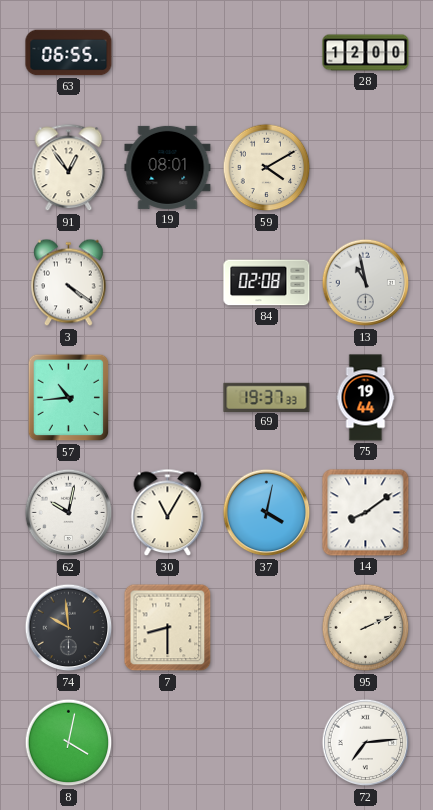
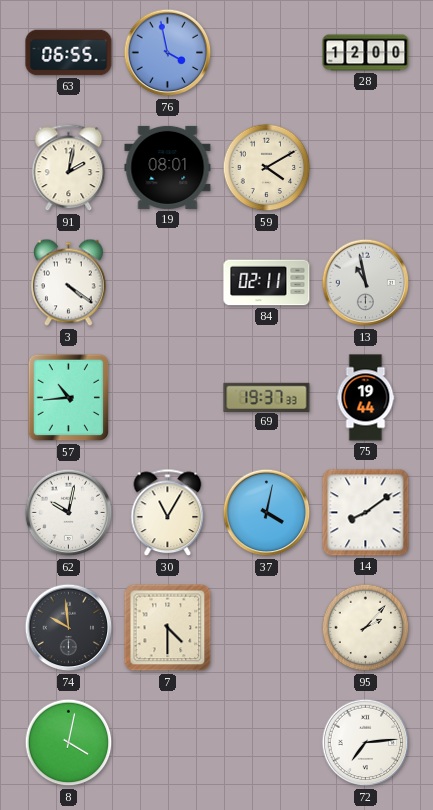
76: none -> 3:58
91: 12:54 -> 2:02
84: 02:08 -> 02:11
7: 8:30 -> 4:30
95: 2:11 -> 2:07
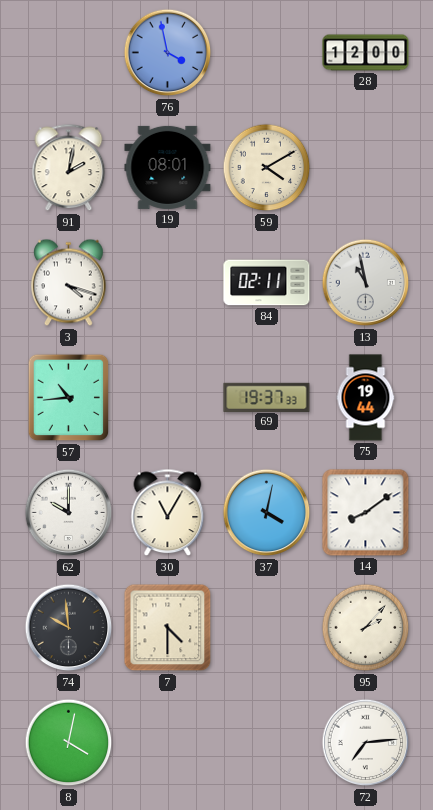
63: 06:55 -> none
3: 4:21 -> 4:18
62: 10:02 -> 10:00
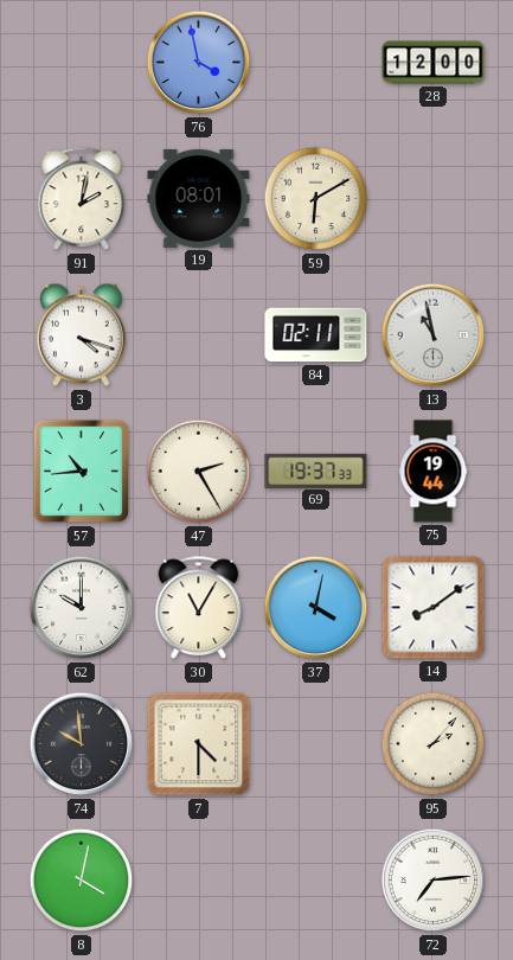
59: 4:10 -> 6:10
47: none -> 2:25
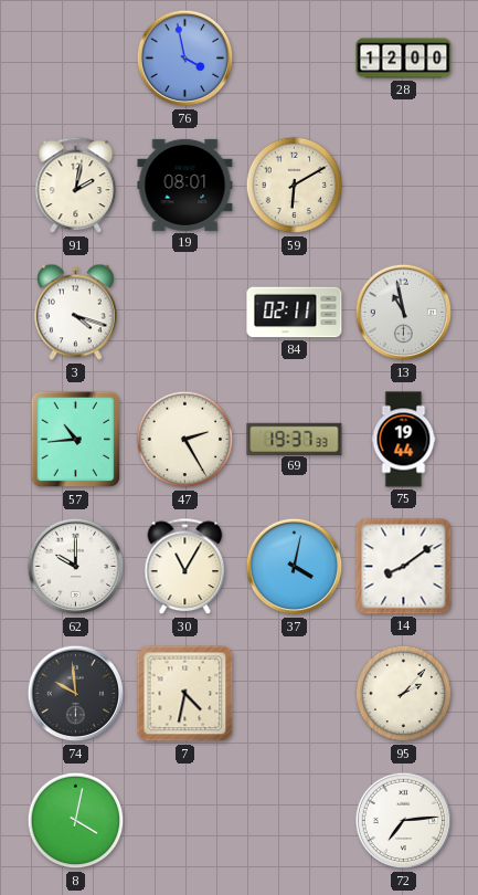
7: 4:30 -> 4:32
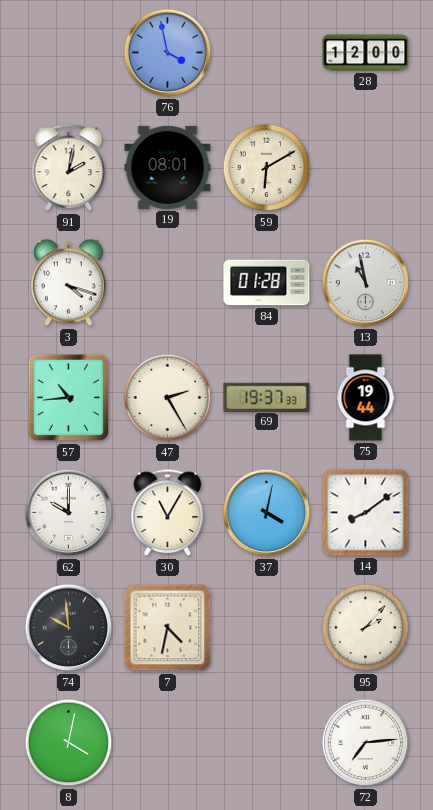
84: 02:11 -> 01:28
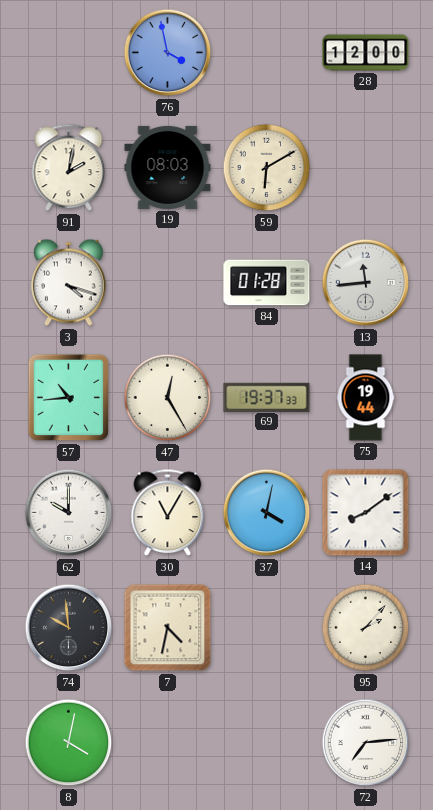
19: 08:01 -> 08:03
13: 10:58 -> 11:44
47: 2:25 -> 12:25
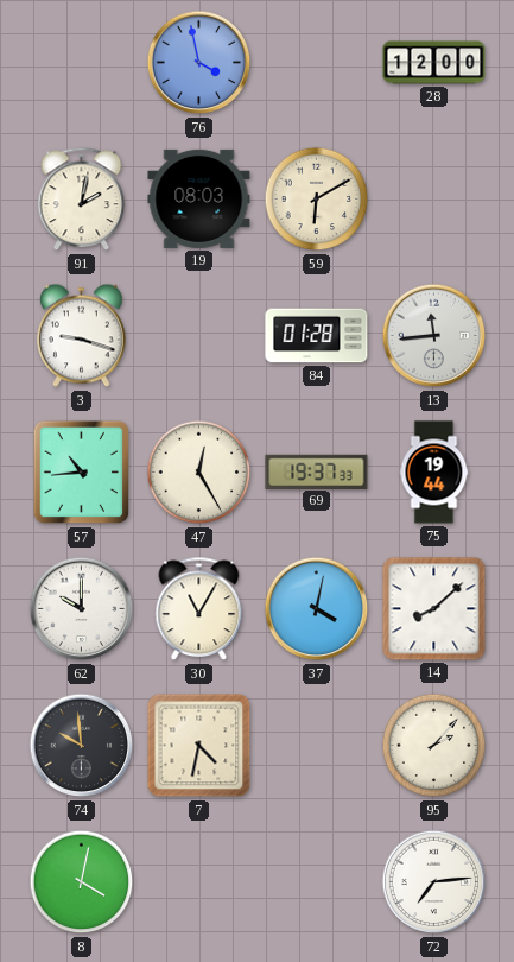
3: 4:18 -> 9:18
14: 8:09 -> 8:08
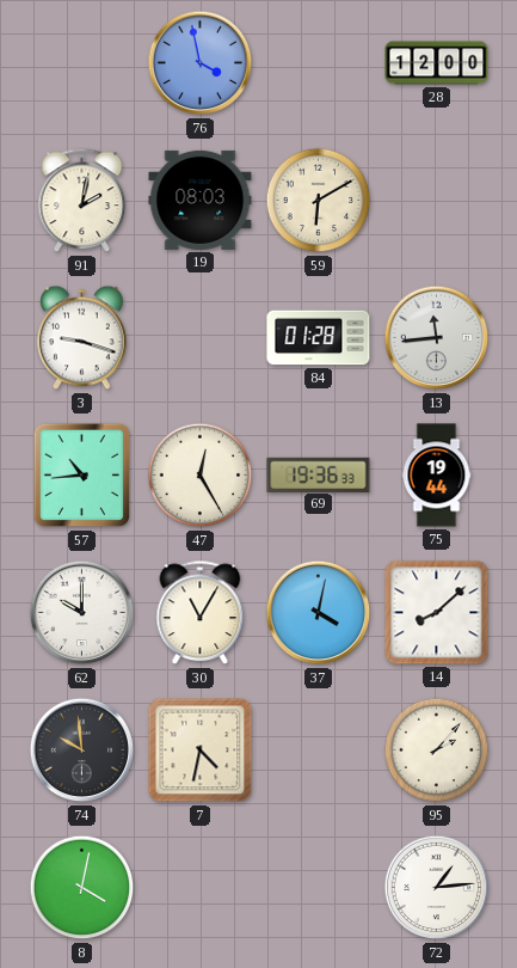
69: 19:37 -> 19:36
72: 7:14 -> 1:14
